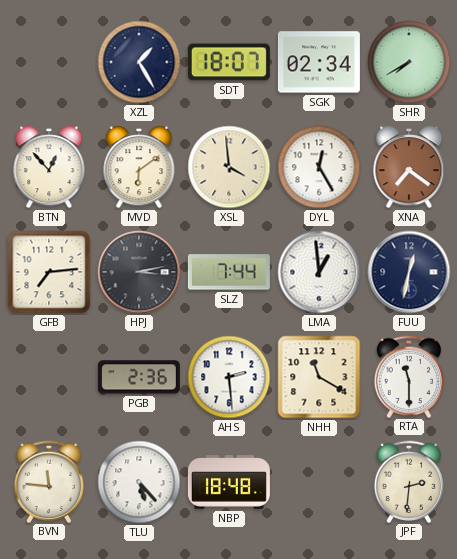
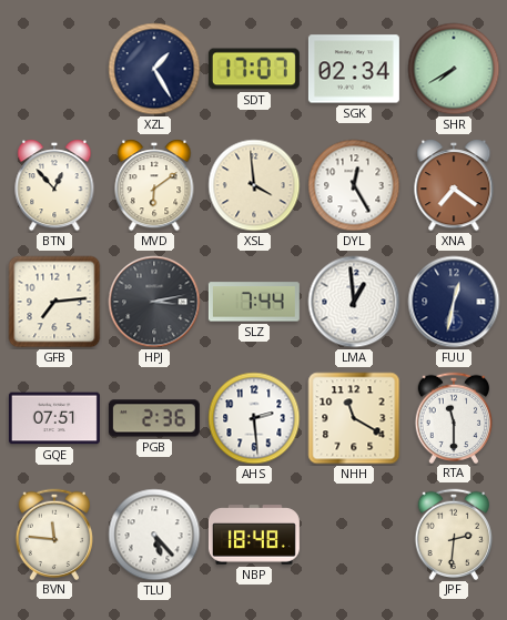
SDT: 18:07 -> 17:07
GQE: none -> 07:51
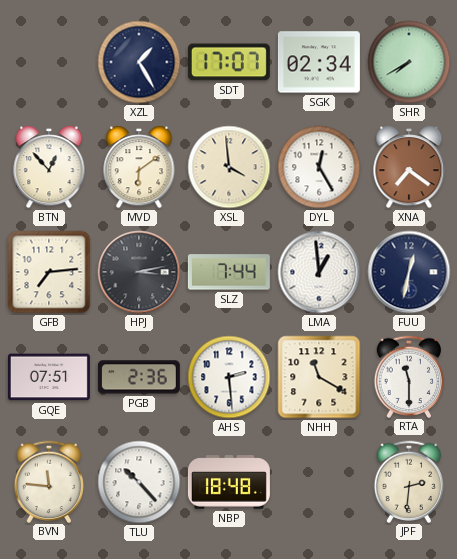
TLU: 5:23 -> 10:23
